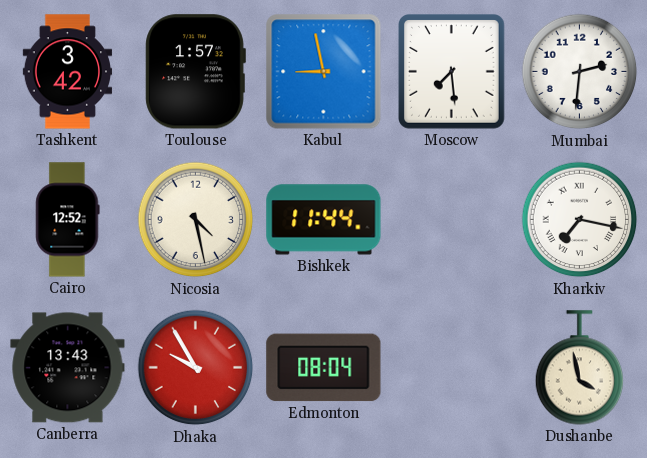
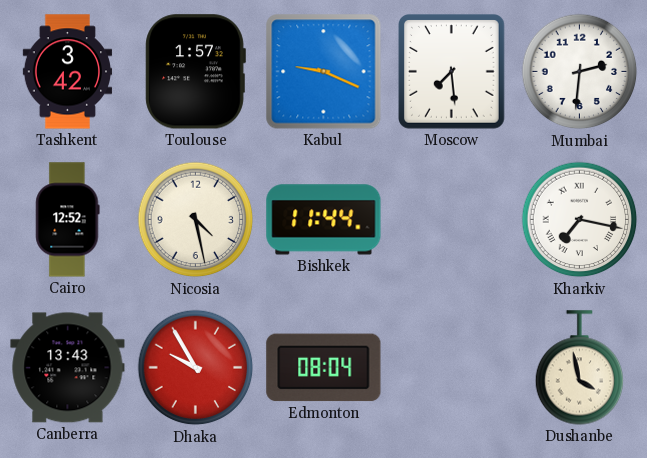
Kabul: 8:58 -> 9:19
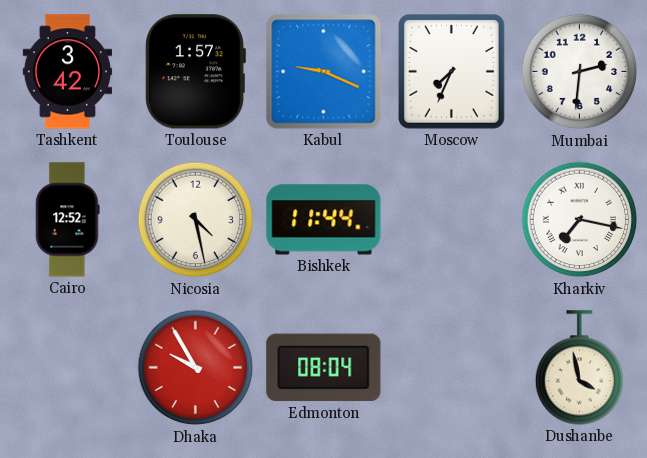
Moscow: 7:29 -> 7:34
Canberra: 13:43 -> none
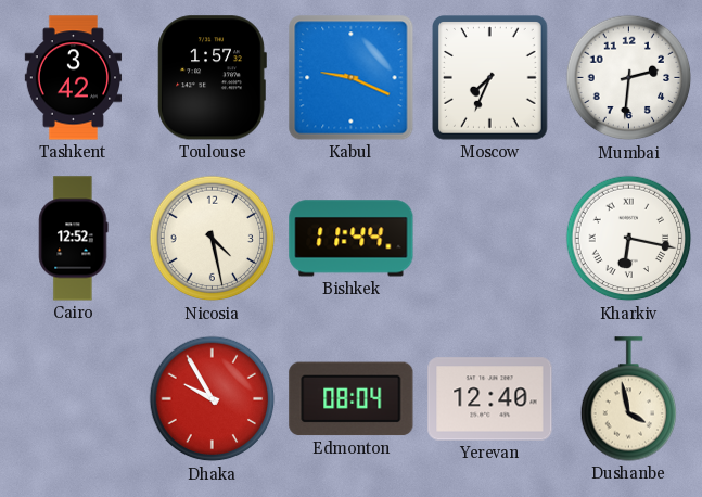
Kharkiv: 7:17 -> 6:17
Yerevan: none -> 12:40
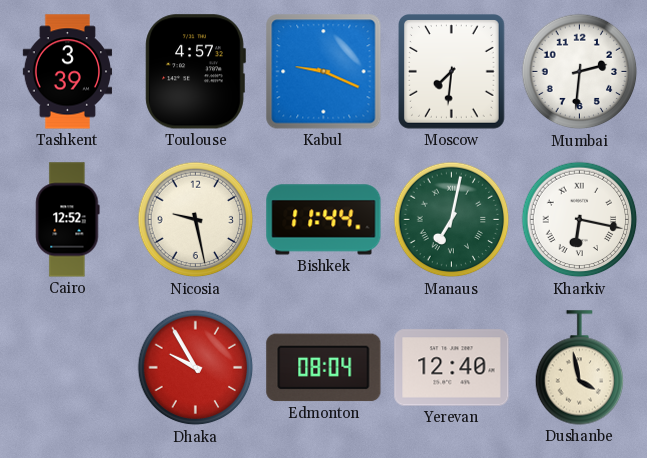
Tashkent: 3:42 -> 3:39
Toulouse: 1:57 -> 4:57
Moscow: 7:34 -> 7:31
Nicosia: 4:28 -> 9:28
Manaus: none -> 7:02
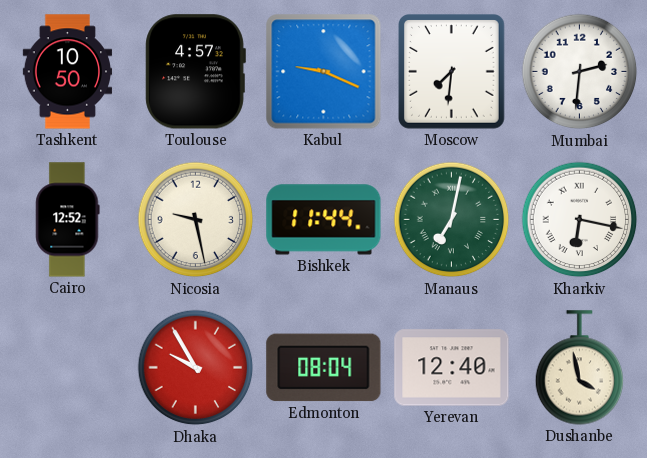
Tashkent: 3:39 -> 10:50
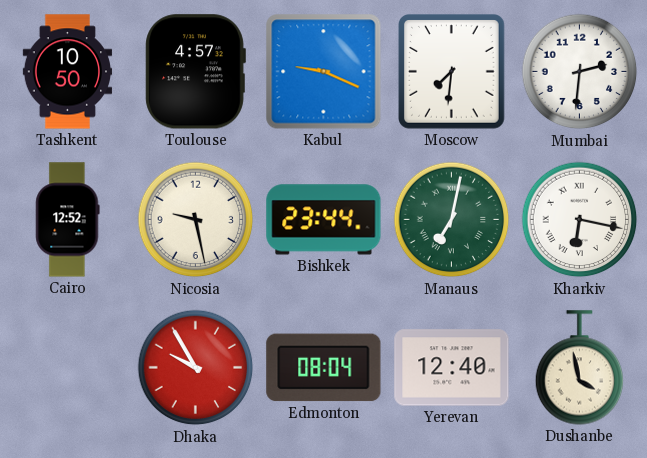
Bishkek: 11:44 -> 23:44
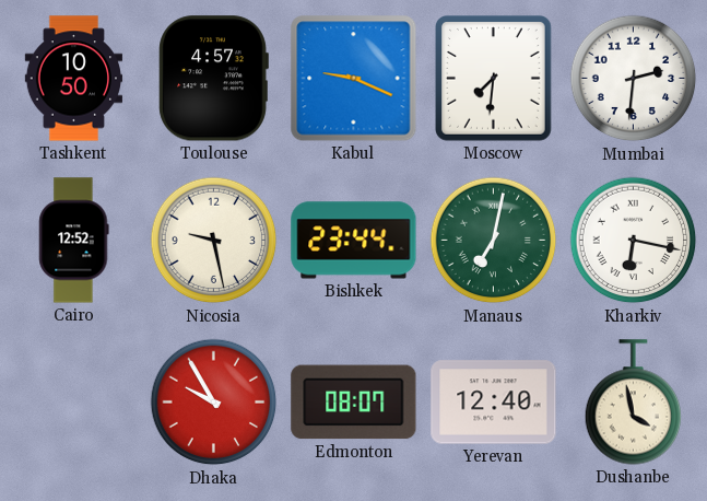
Edmonton: 08:04 -> 08:07
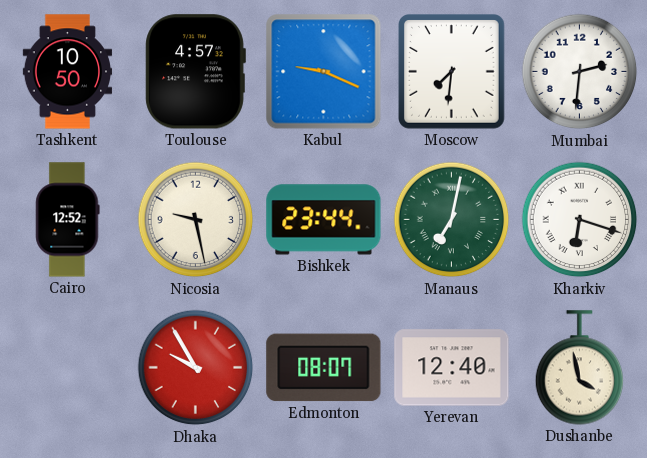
Kharkiv: 6:17 -> 6:18
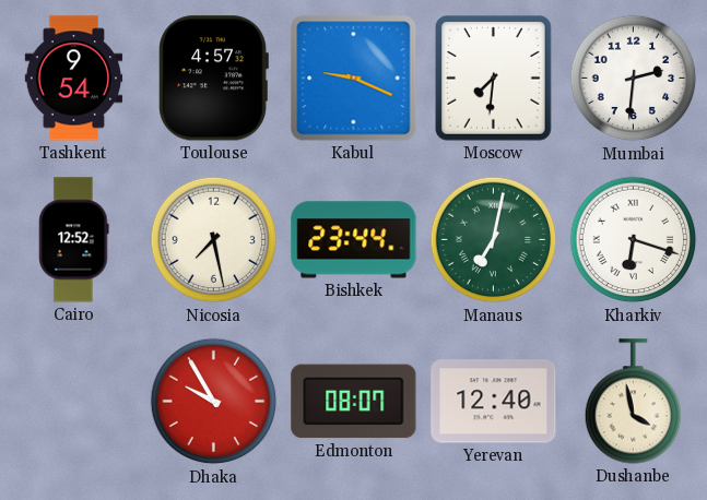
Tashkent: 10:50 -> 9:54
Nicosia: 9:28 -> 7:28
